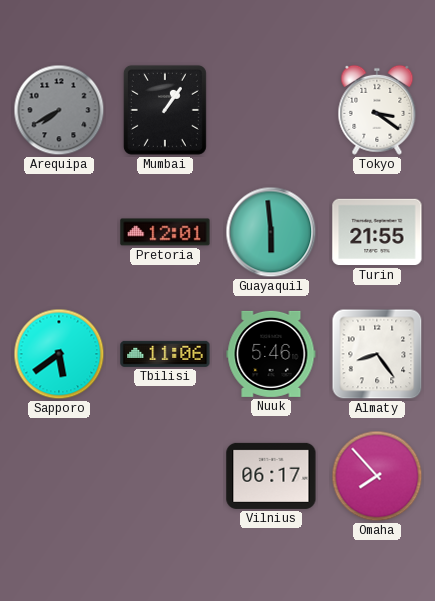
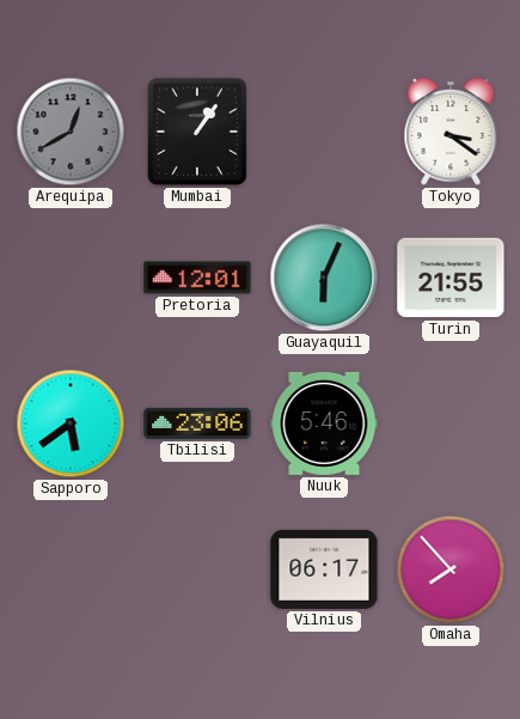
Arequipa: 7:40 -> 12:40
Guayaquil: 5:59 -> 6:04
Tbilisi: 11:06 -> 23:06
Almaty: 8:24 -> none
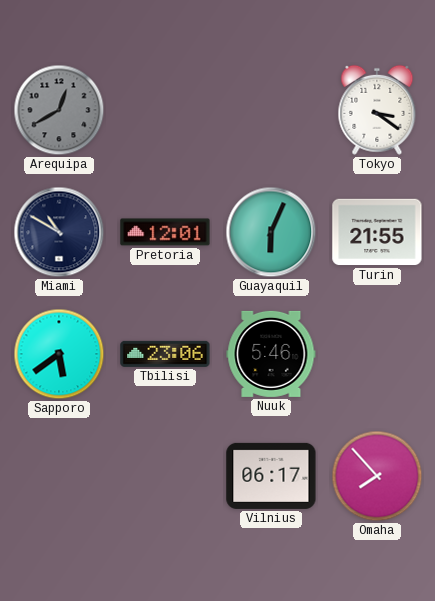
Mumbai: 1:06 -> none
Miami: none -> 10:50
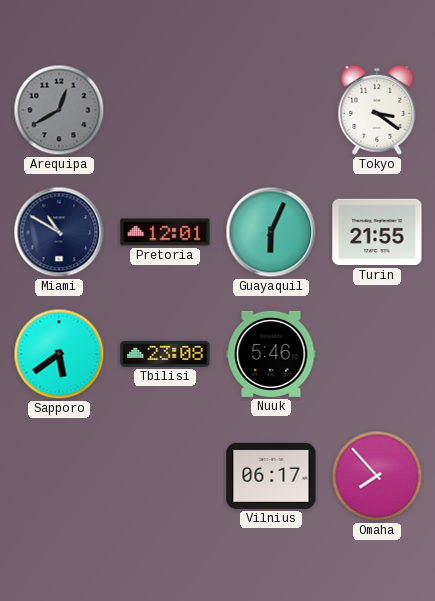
Tbilisi: 23:06 -> 23:08
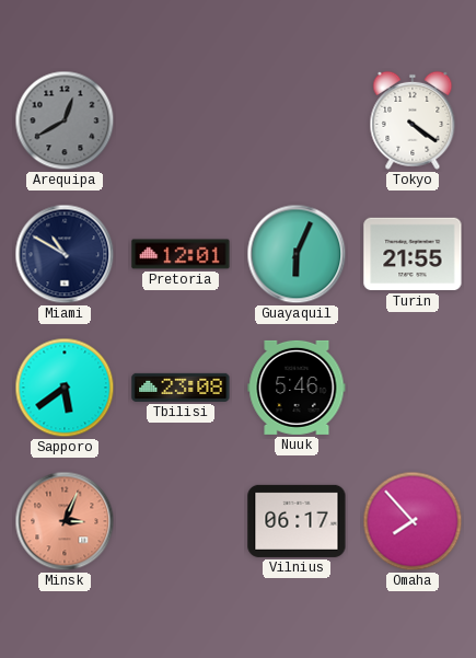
Tokyo: 3:21 -> 4:21
Minsk: none -> 3:04
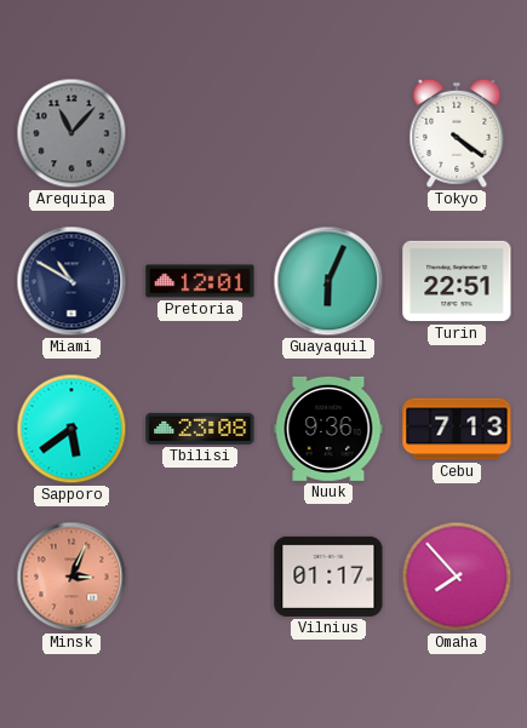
Arequipa: 12:40 -> 11:07
Turin: 21:55 -> 22:51
Nuuk: 5:46 -> 9:36
Cebu: none -> 7:13
Vilnius: 06:17 -> 01:17
